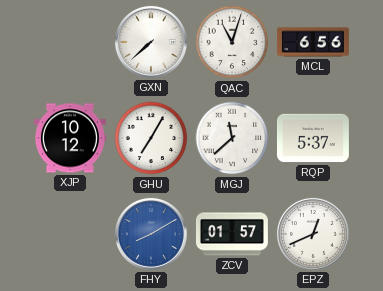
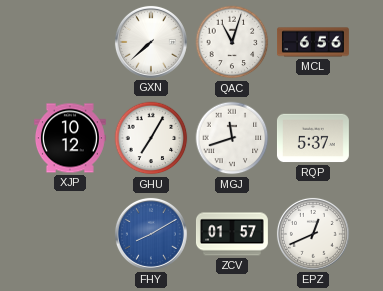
MGJ: 11:38 -> 11:42
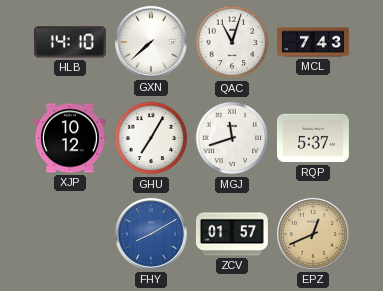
HLB: none -> 14:10
MCL: 6:56 -> 7:43
EPZ dial: white -> champagne
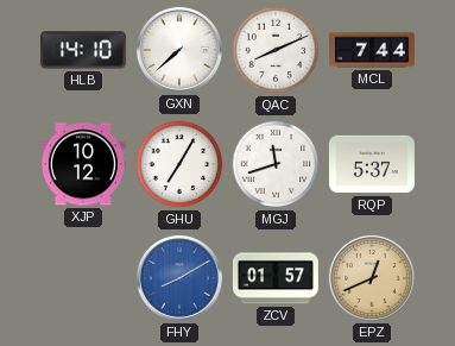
QAC: 11:03 -> 8:11
MCL: 7:43 -> 7:44
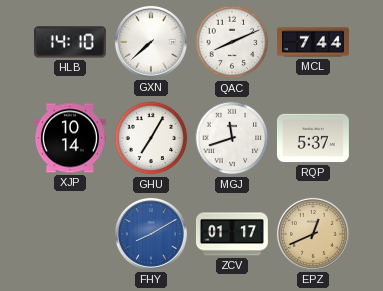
XJP: 10:12 -> 10:14
ZCV: 01:57 -> 01:17
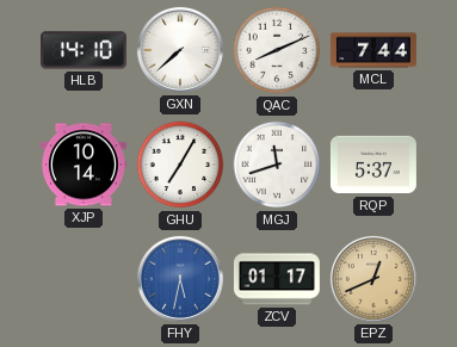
FHY: 8:10 -> 5:32
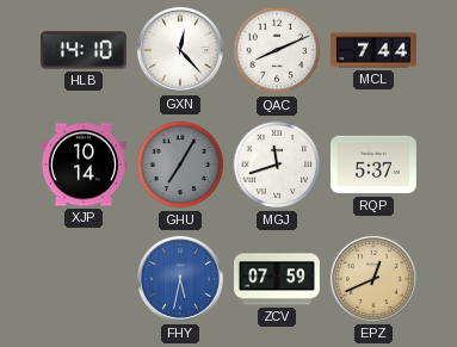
GXN: 7:38 -> 12:23
GHU dial: white -> grey
ZCV: 01:17 -> 07:59
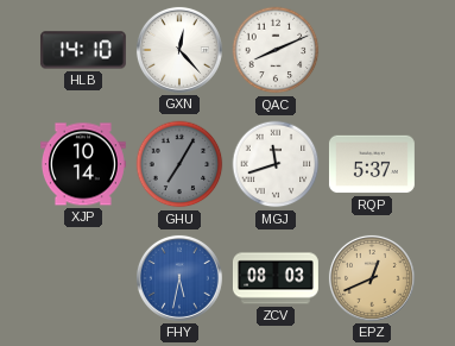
MCL: 7:44 -> none
ZCV: 07:59 -> 08:03
